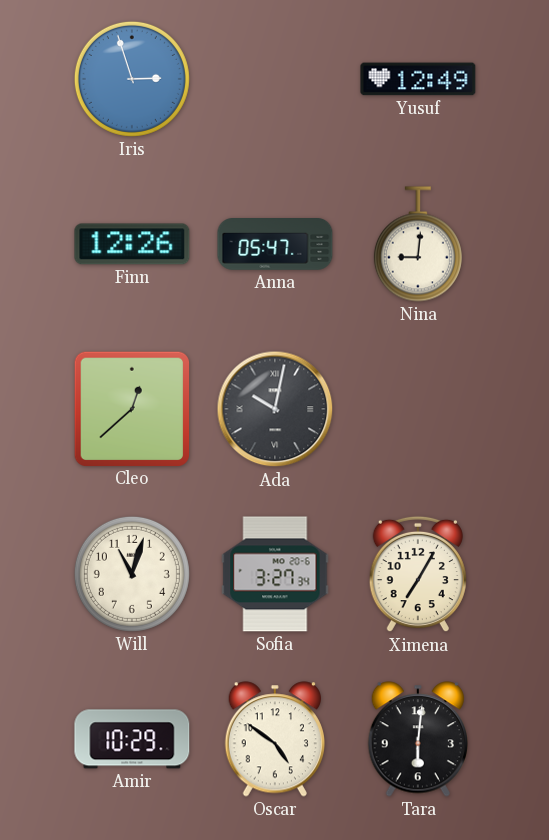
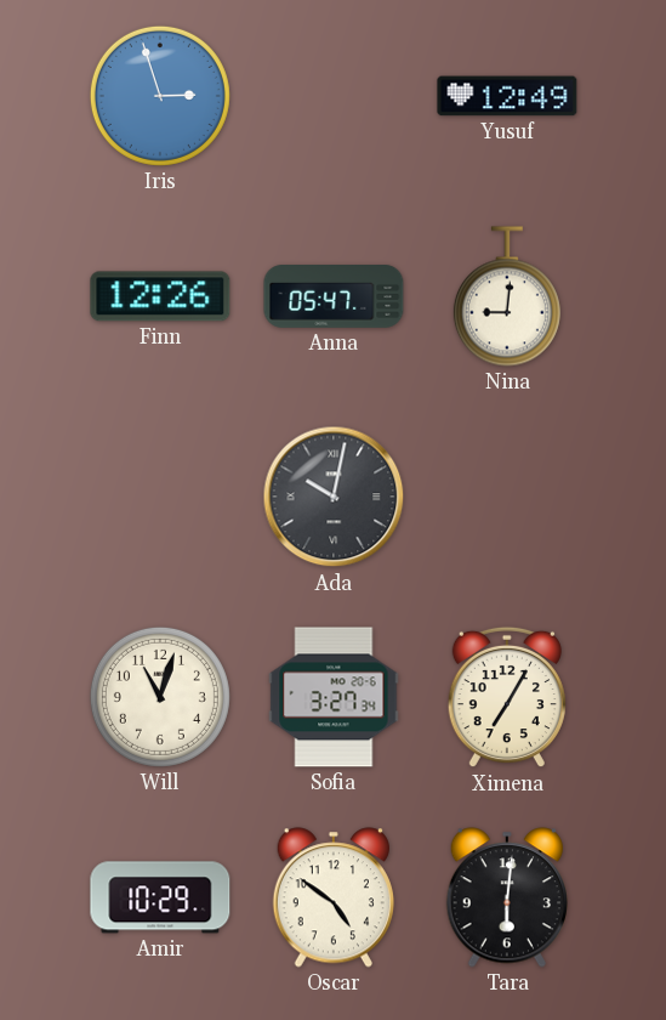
Cleo: 12:38 -> none
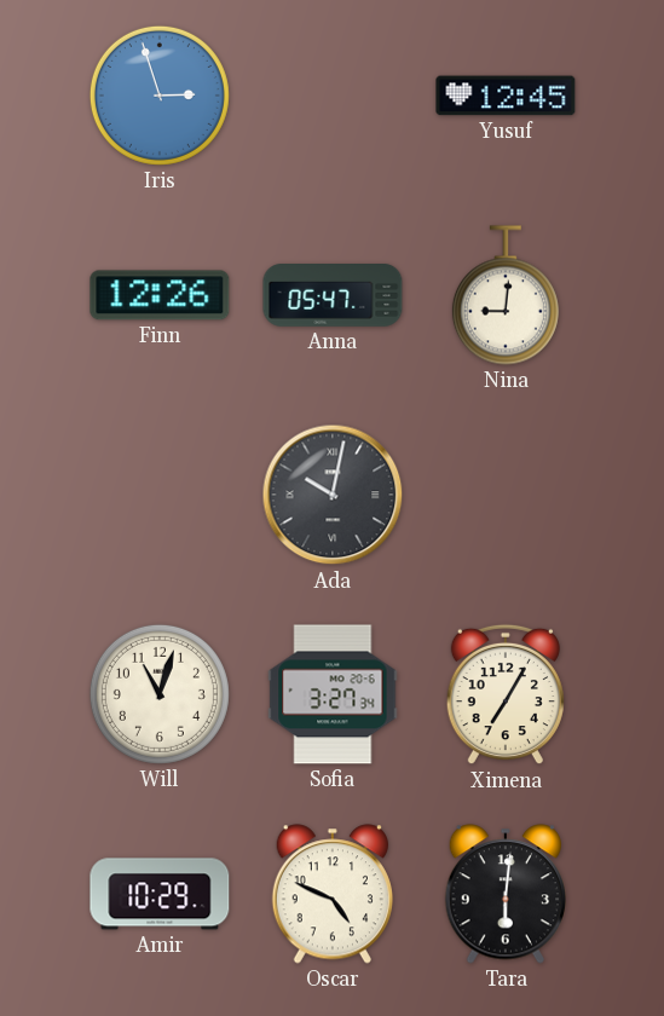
Yusuf: 12:49 -> 12:45
Oscar: 4:51 -> 4:49
